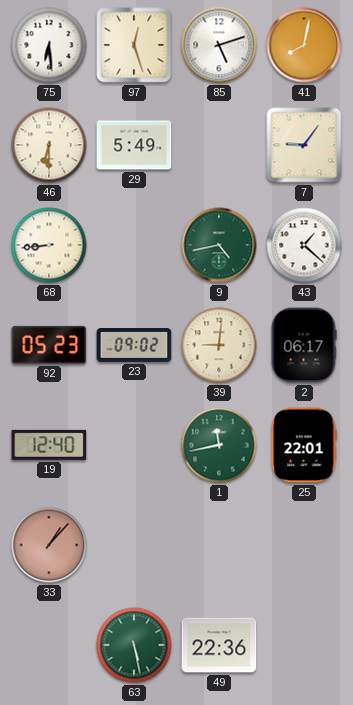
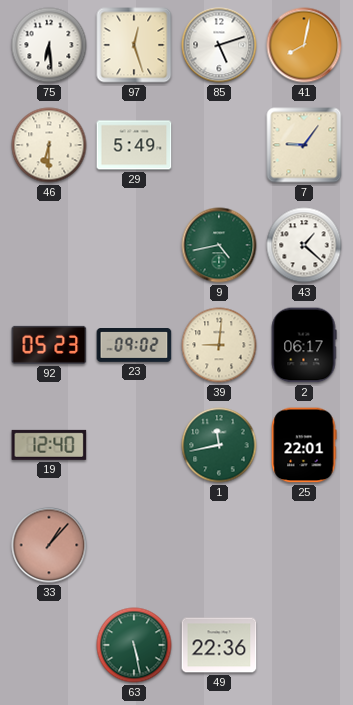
68: 8:44 -> none
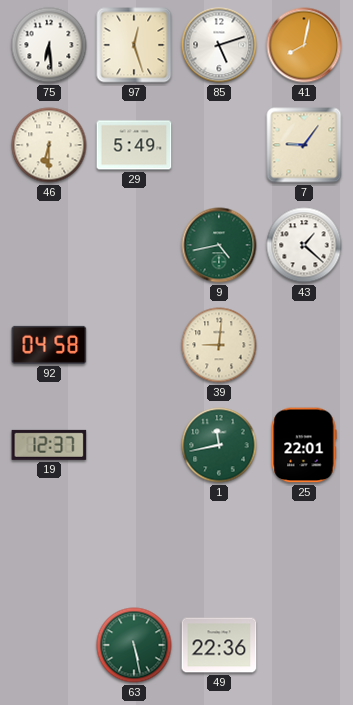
92: 05:23 -> 04:58
23: 09:02 -> none
2: 06:17 -> none
19: 12:40 -> 12:37
33: 1:07 -> none
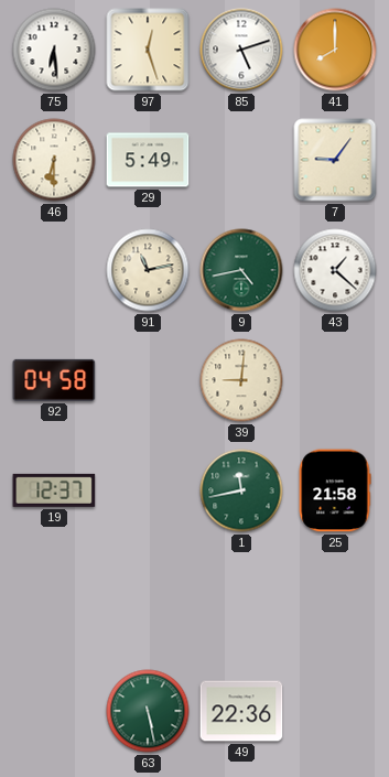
41: 8:02 -> 8:00
91: none -> 11:13
25: 22:01 -> 21:58
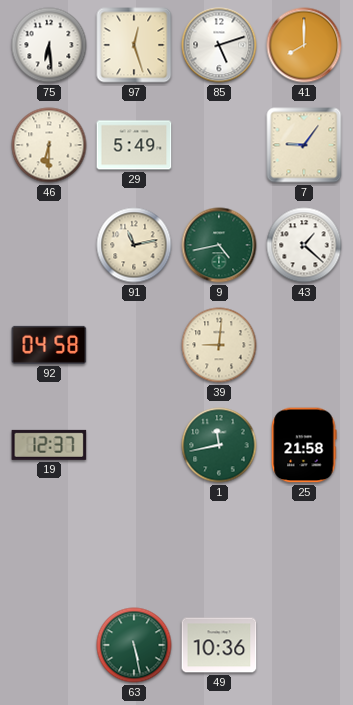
49: 22:36 -> 10:36
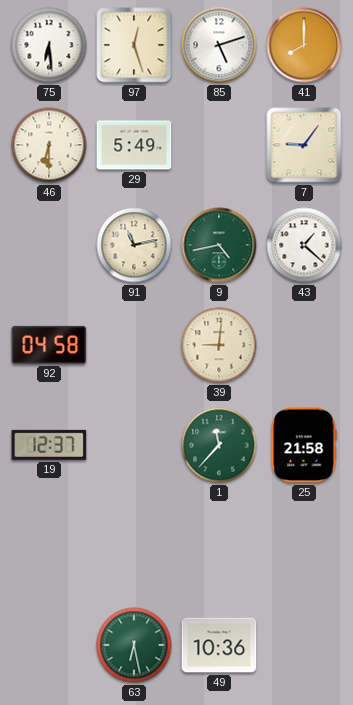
1: 11:43 -> 11:37
63: 5:28 -> 6:28
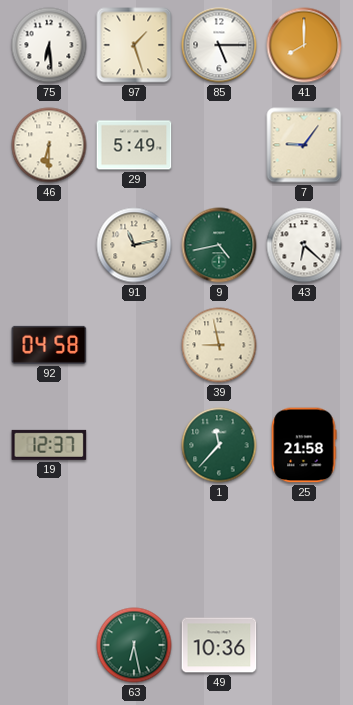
97: 12:27 -> 1:27
85: 5:12 -> 5:15
43: 1:22 -> 6:22
39: 9:01 -> 8:58
